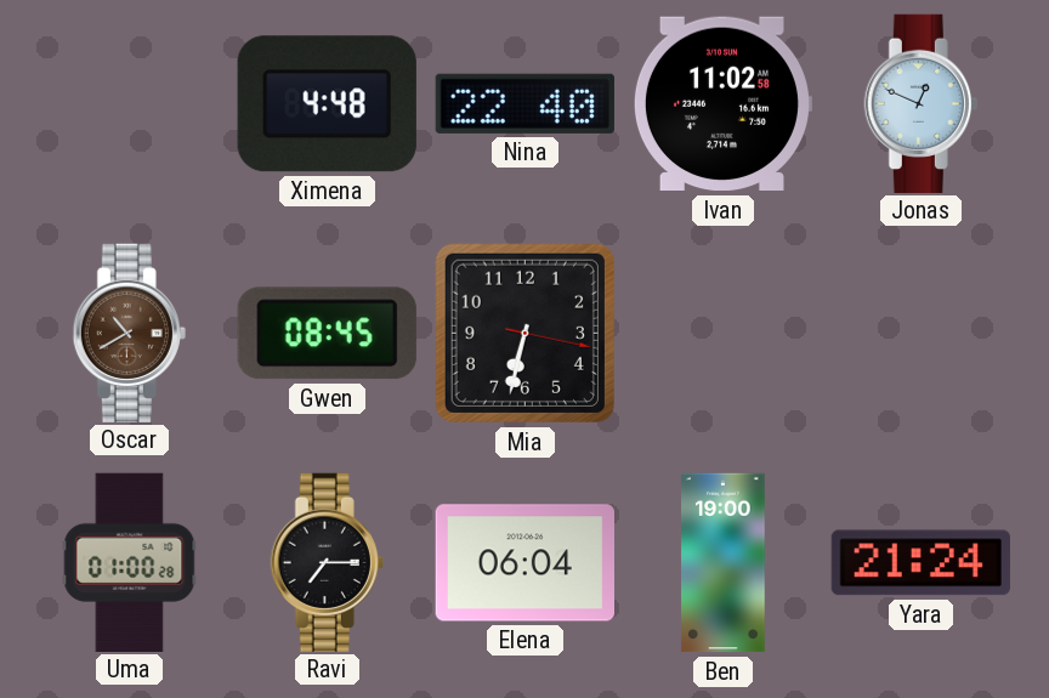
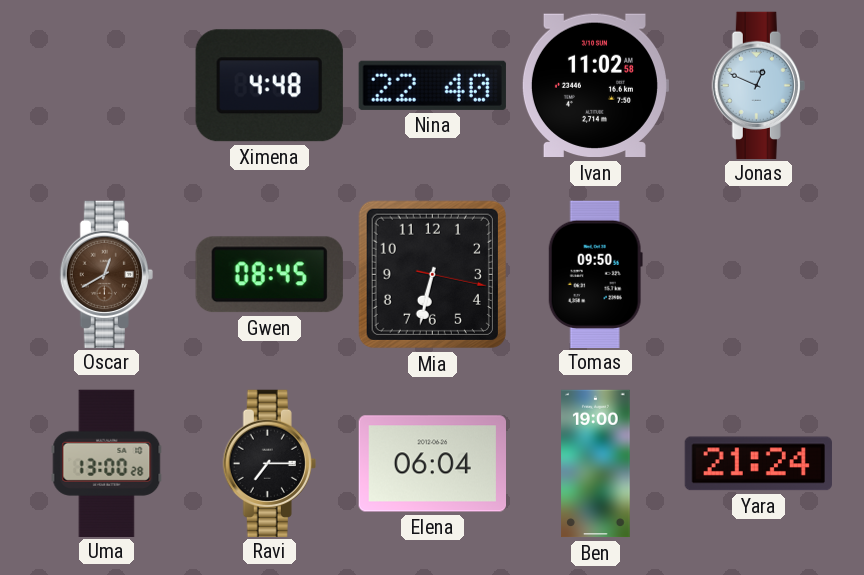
Oscar: 10:40 -> 12:40
Tomas: none -> 09:50
Uma: 01:00 -> 13:00
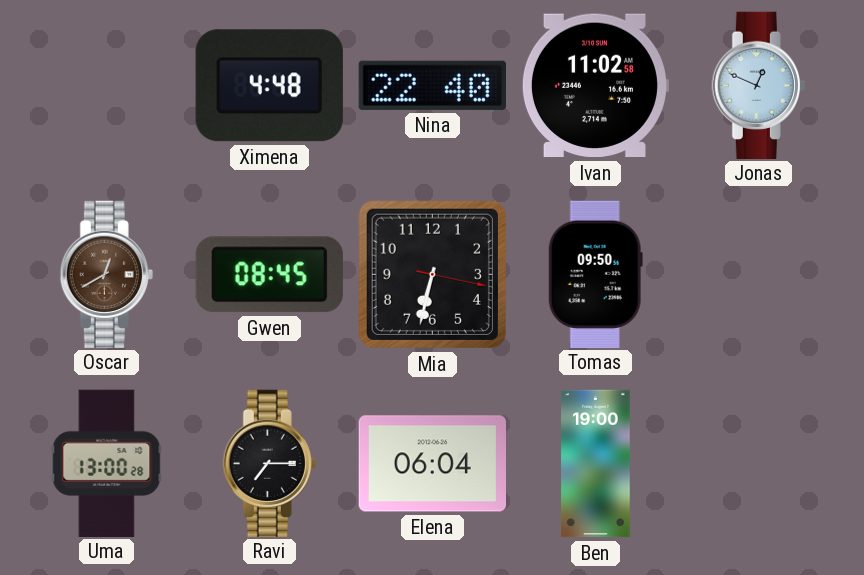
Yara: 21:24 -> none
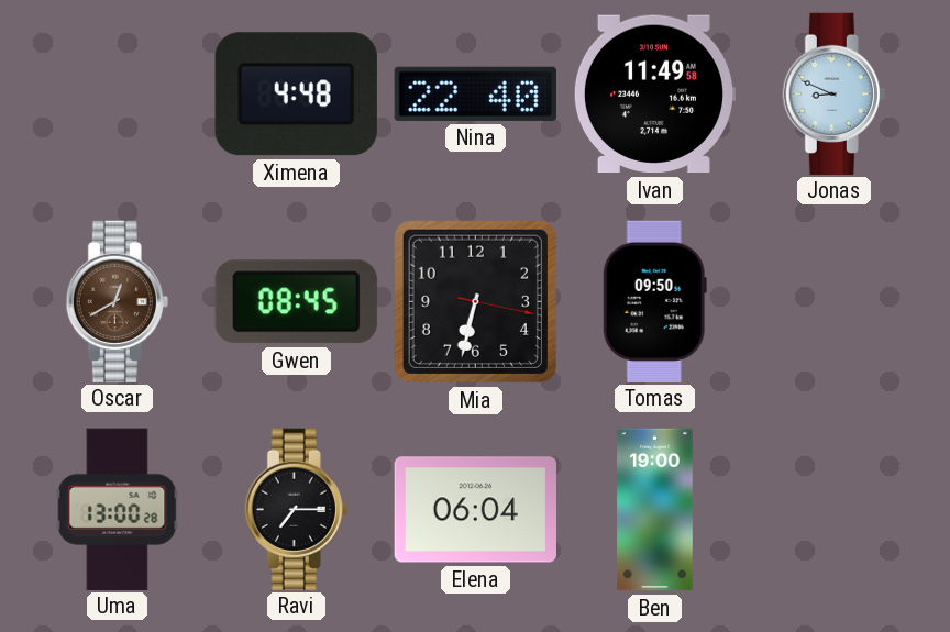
Ivan: 11:02 -> 11:49
Jonas: 12:49 -> 8:49
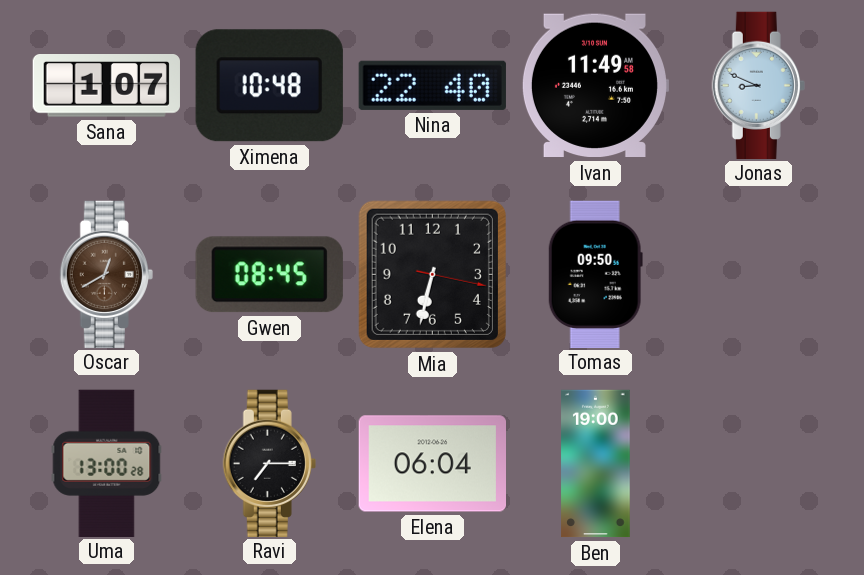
Sana: none -> 1:07
Ximena: 4:48 -> 10:48
